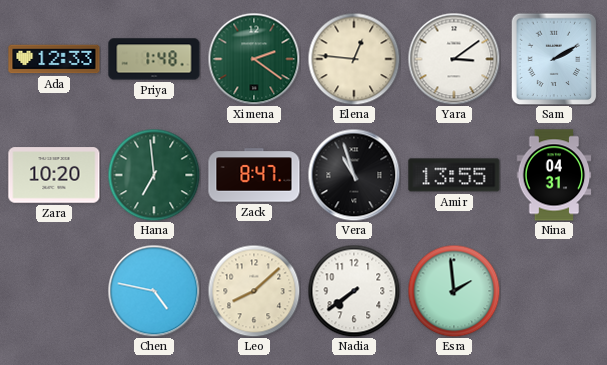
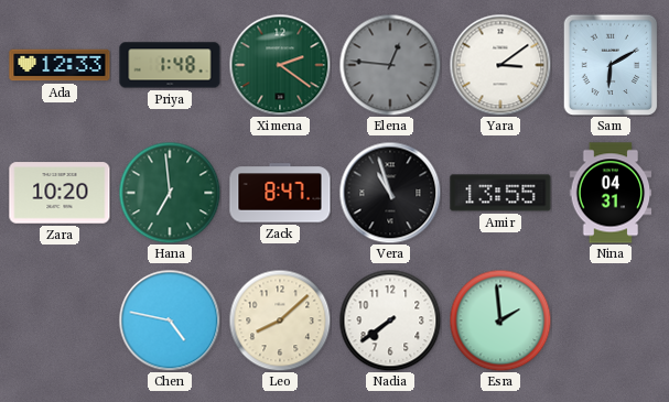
Elena dial: cream -> grey
Sam: 2:10 -> 6:10
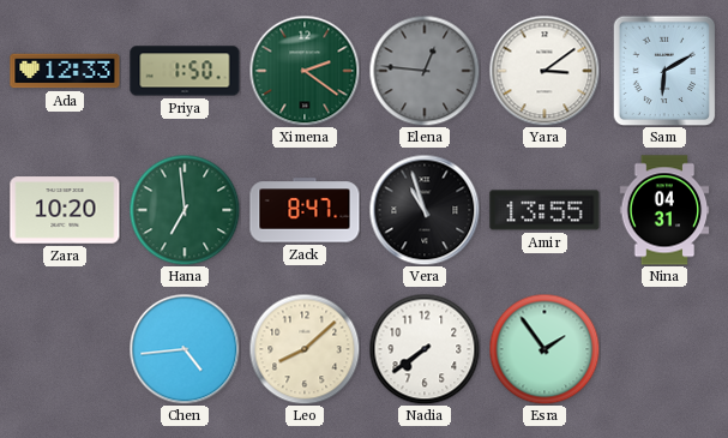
Priya: 1:48 -> 1:50
Chen: 4:47 -> 4:44
Esra: 1:59 -> 1:54
